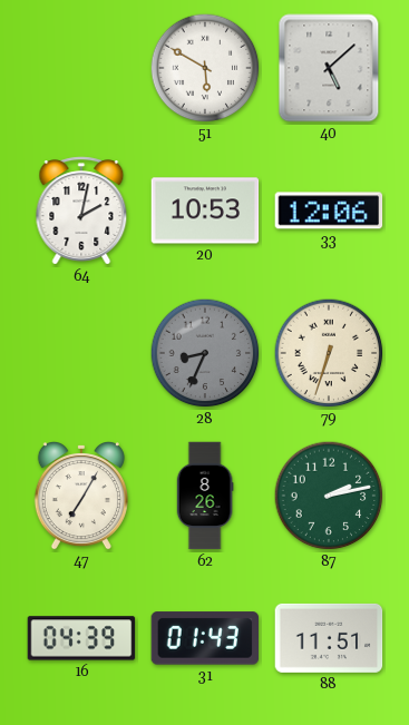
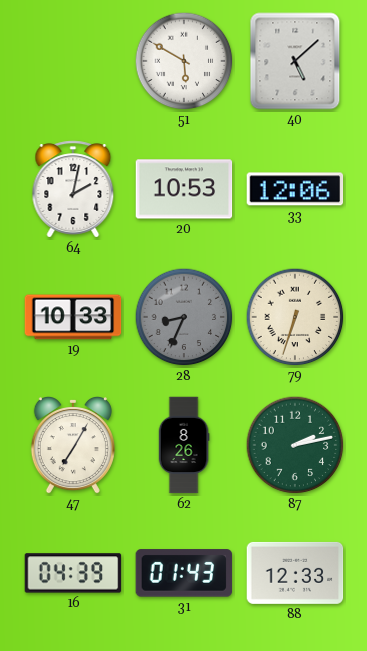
19: none -> 10:33
88: 11:51 -> 12:33
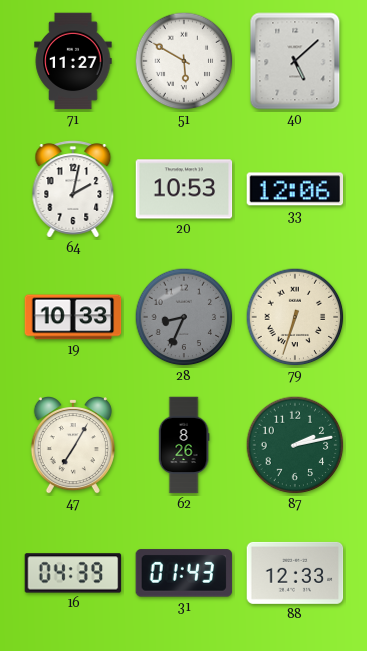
71: none -> 11:27
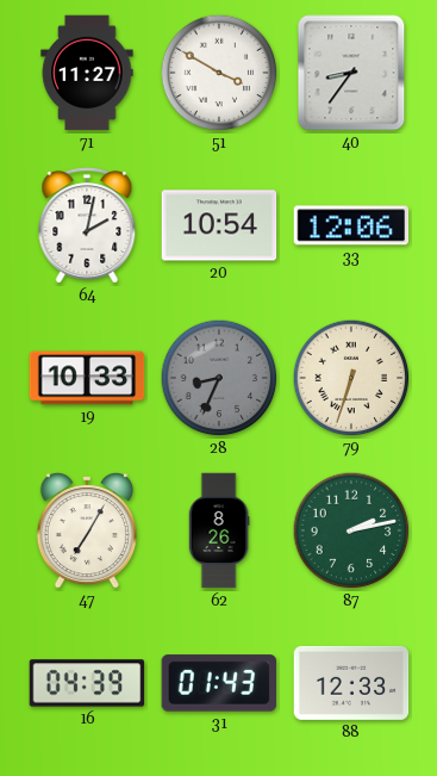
51: 5:50 -> 3:50
40: 5:08 -> 8:36
20: 10:53 -> 10:54
